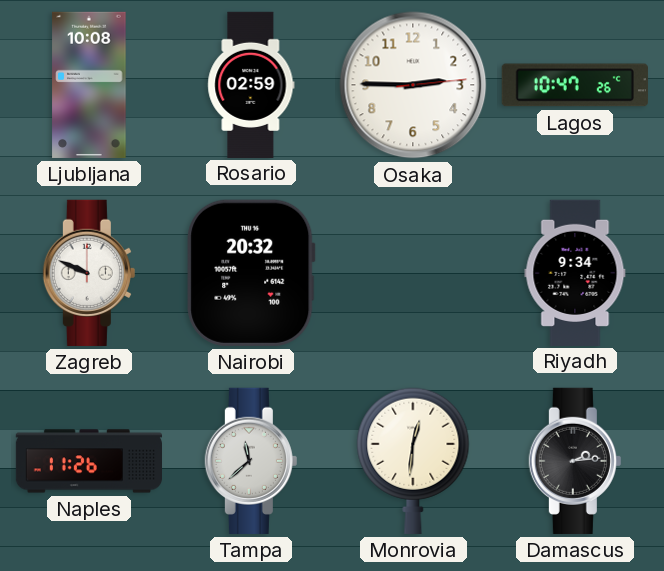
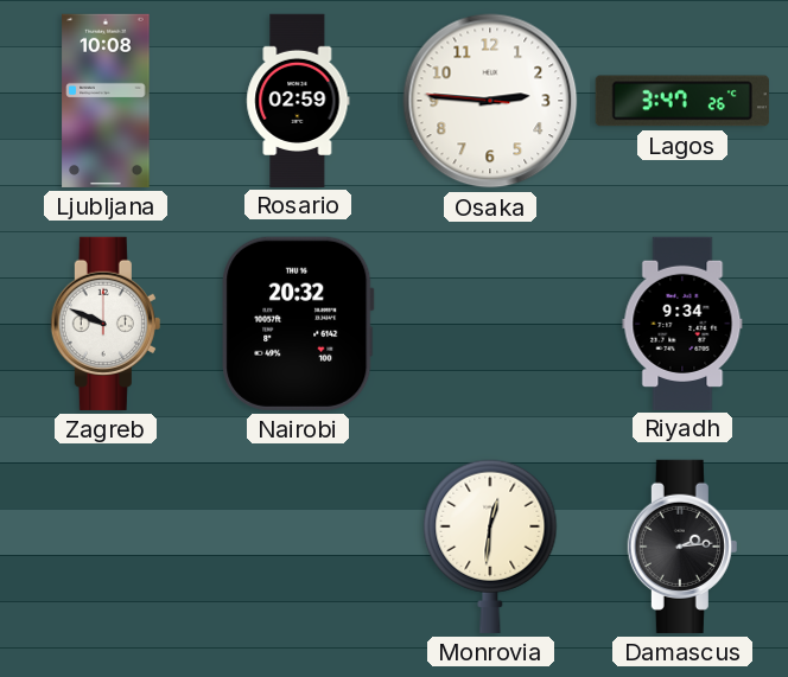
Osaka: 2:45:14 -> 2:45:46
Lagos: 10:47 -> 3:47
Naples: 11:26 -> none
Tampa: 11:38 -> none
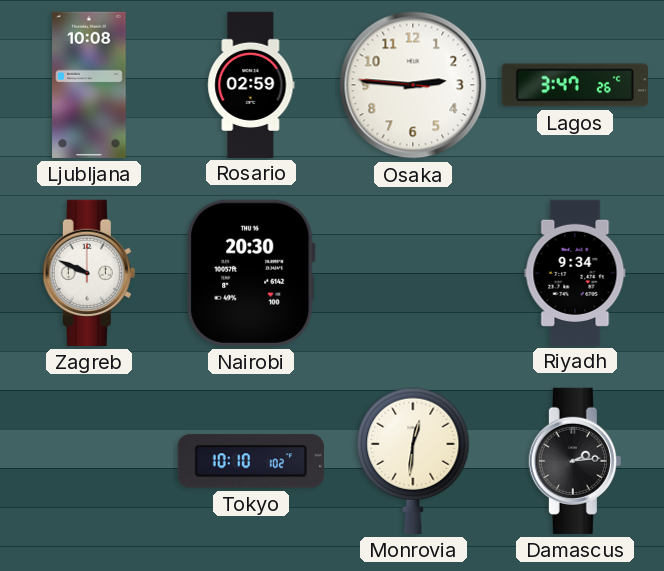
Nairobi: 20:32 -> 20:30
Tokyo: none -> 10:10
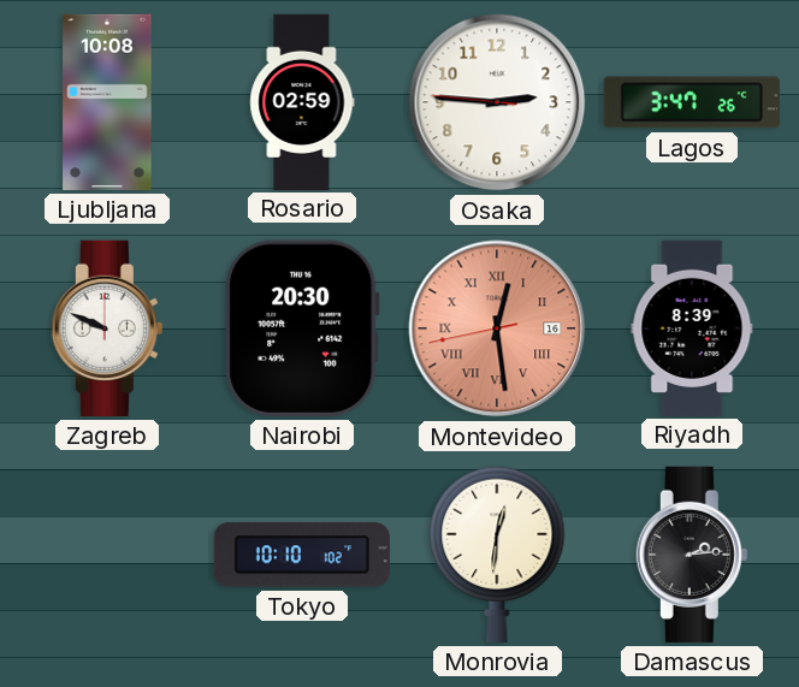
Montevideo: none -> 12:28
Riyadh: 9:34 -> 8:39
